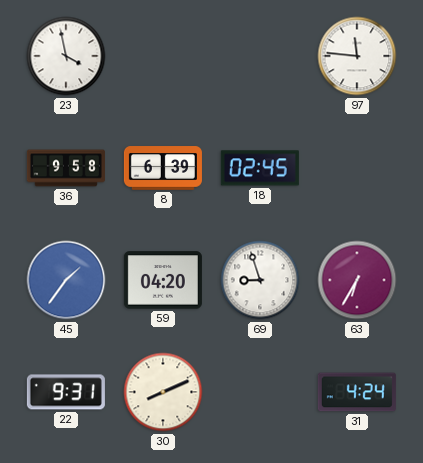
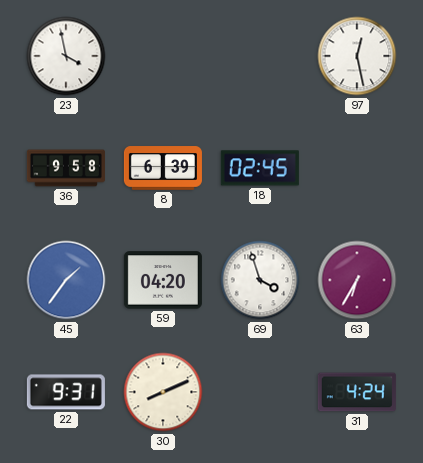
97: 11:46 -> 12:28
69: 8:57 -> 3:57
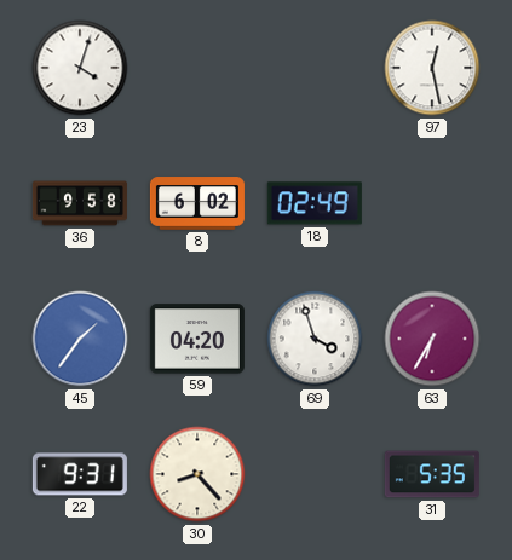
23: 3:58 -> 4:03
8: 6:39 -> 6:02
18: 02:45 -> 02:49
30: 8:11 -> 8:23
31: 4:24 -> 5:35
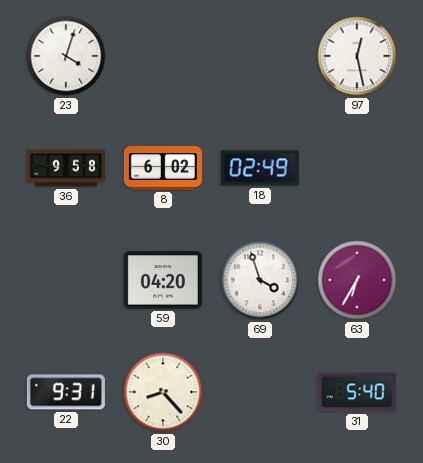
45: 1:36 -> none
31: 5:35 -> 5:40
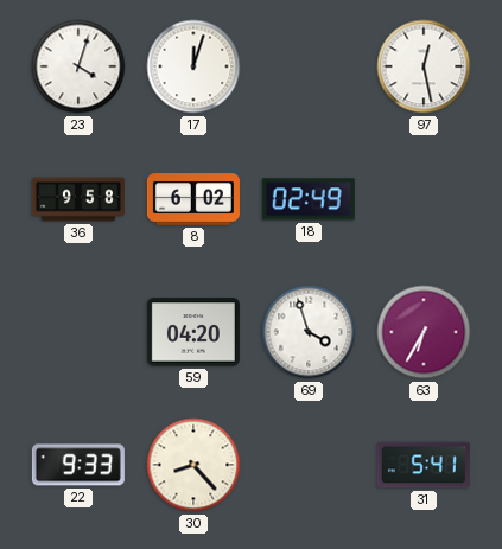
17: none -> 12:03
22: 9:31 -> 9:33
31: 5:40 -> 5:41
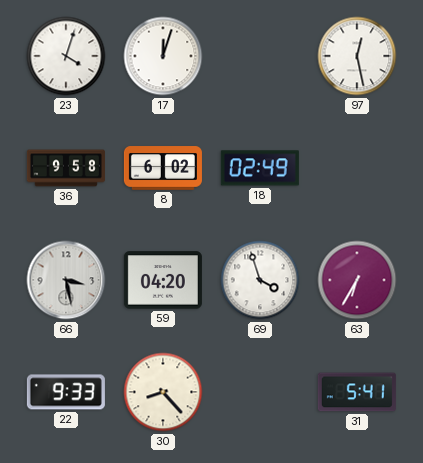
66: none -> 3:28
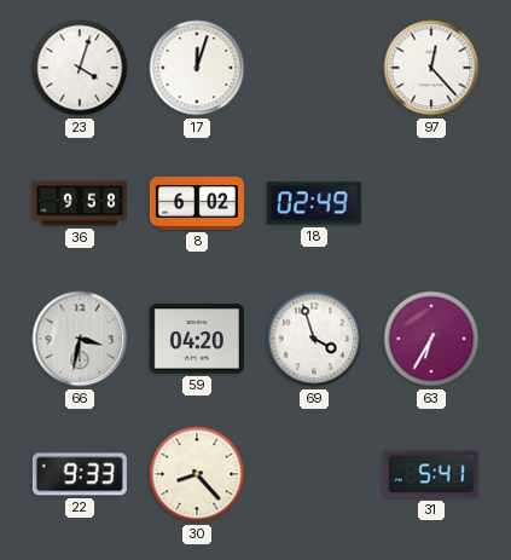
97: 12:28 -> 12:23
66: 3:28 -> 3:32
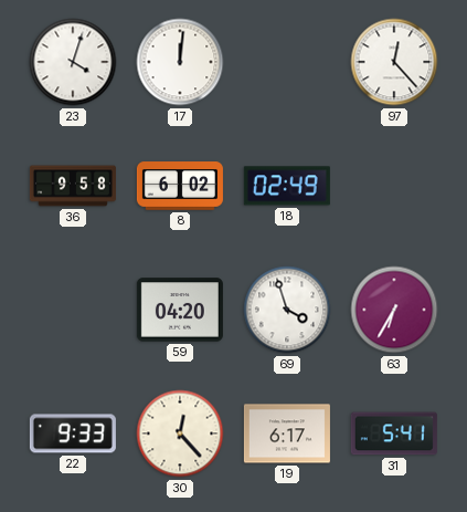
17: 12:03 -> 12:01
66: 3:32 -> none
30: 8:23 -> 12:23
19: none -> 6:17
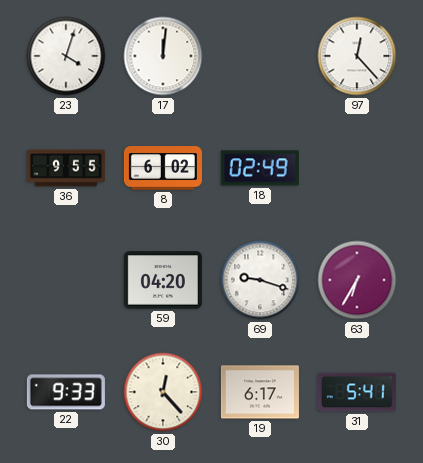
36: 9:58 -> 9:55
69: 3:57 -> 9:18
